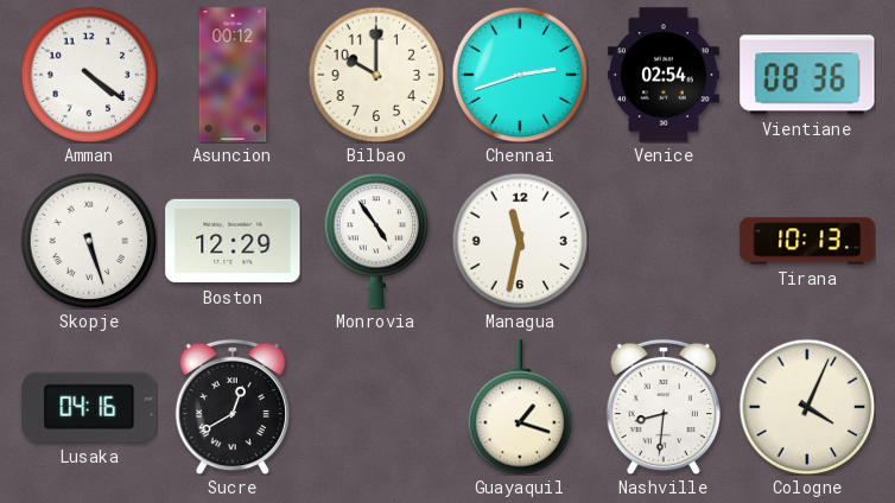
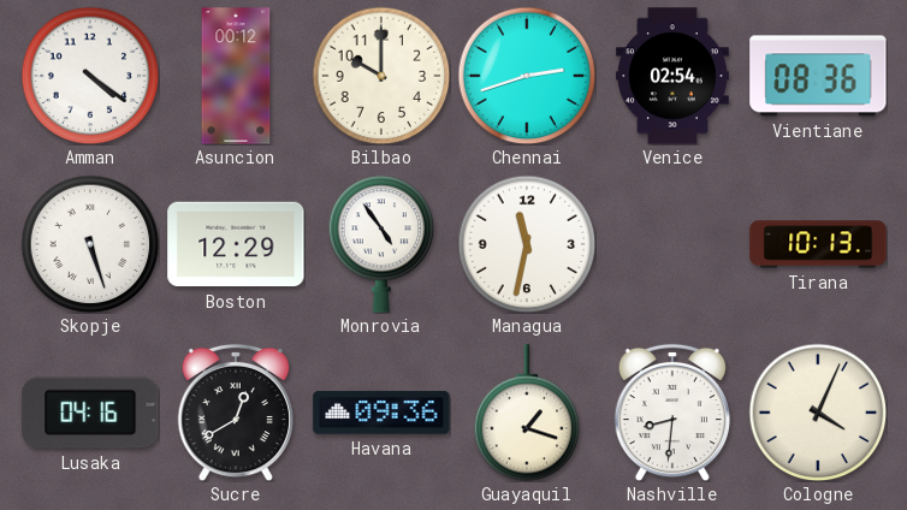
Havana: none -> 09:36
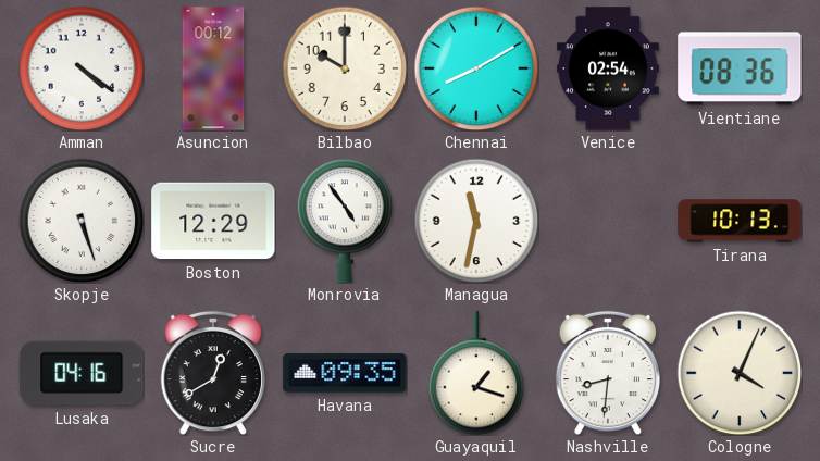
Chennai: 2:42 -> 8:10
Havana: 09:36 -> 09:35
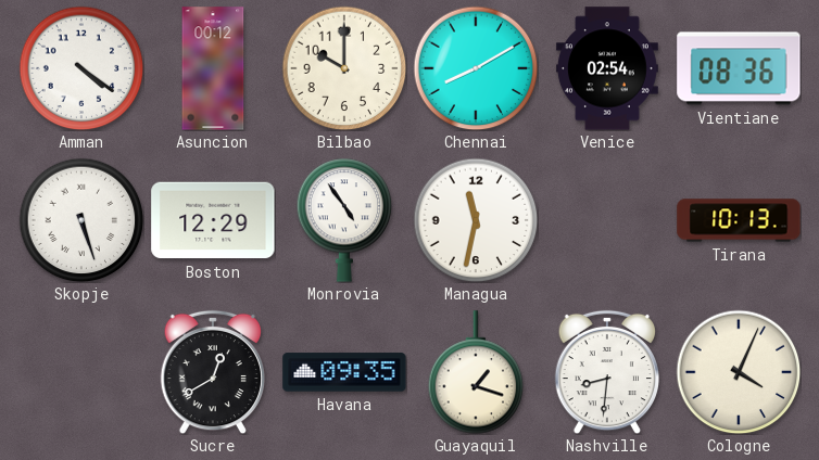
Lusaka: 04:16 -> none
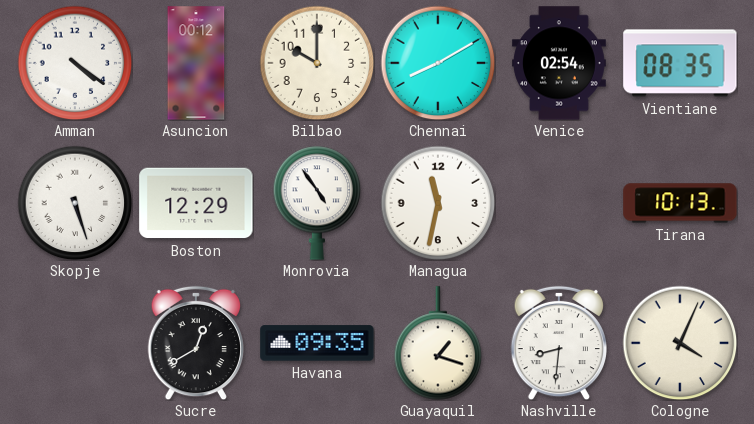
Vientiane: 08:36 -> 08:35
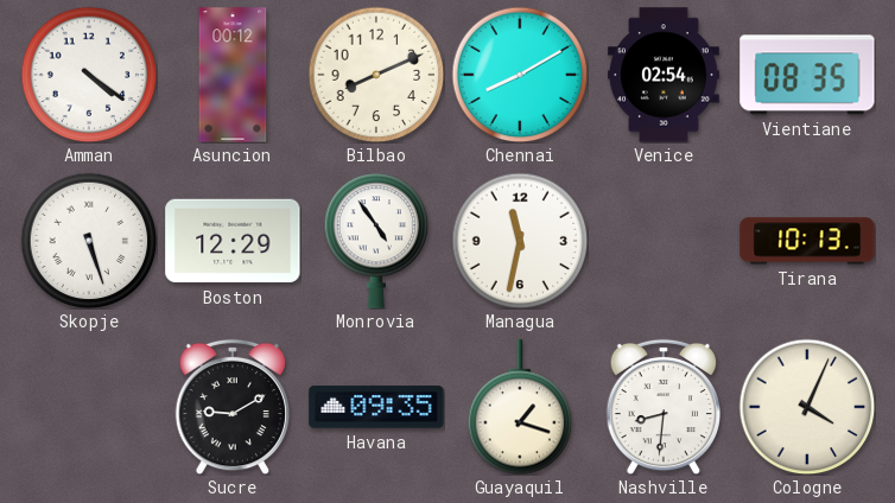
Bilbao: 10:00 -> 8:11
Sucre: 12:40 -> 9:10
